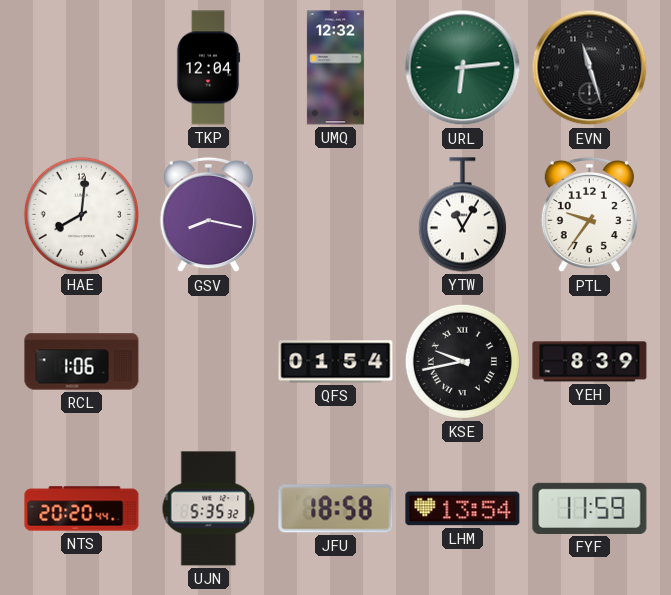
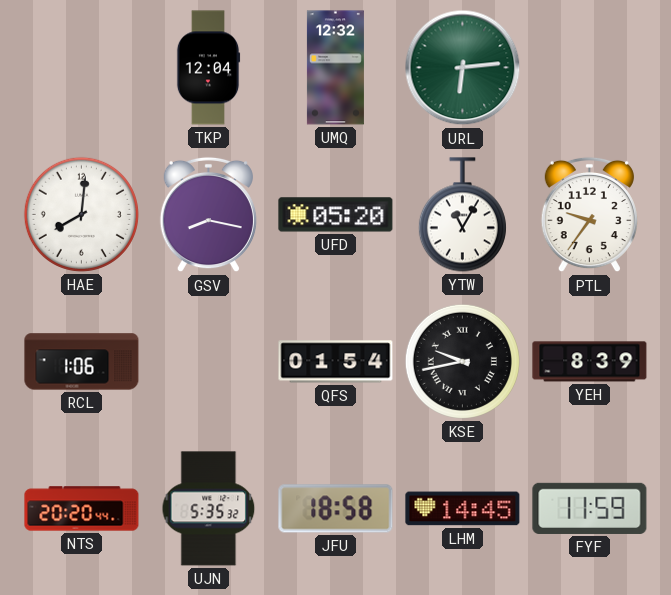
EVN: 11:27 -> none
UFD: none -> 05:20
LHM: 13:54 -> 14:45
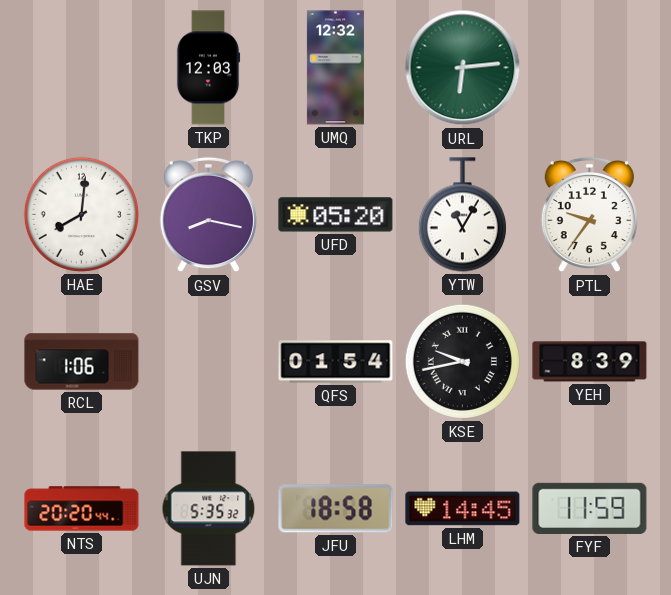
TKP: 12:04 -> 12:03
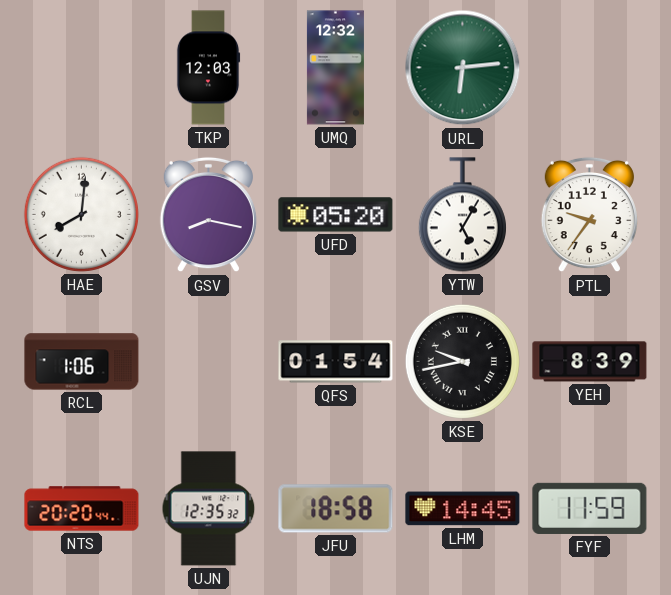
YTW: 11:05 -> 5:05
UJN: 5:35 -> 12:35
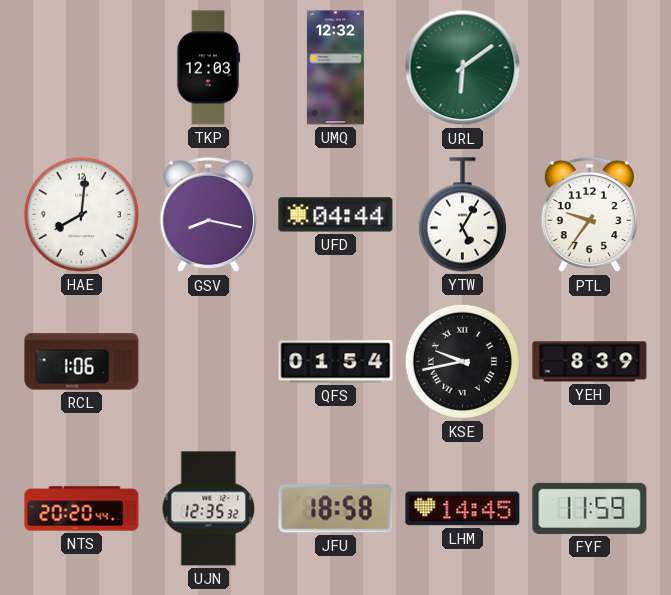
URL: 6:14 -> 6:09
UFD: 05:20 -> 04:44
